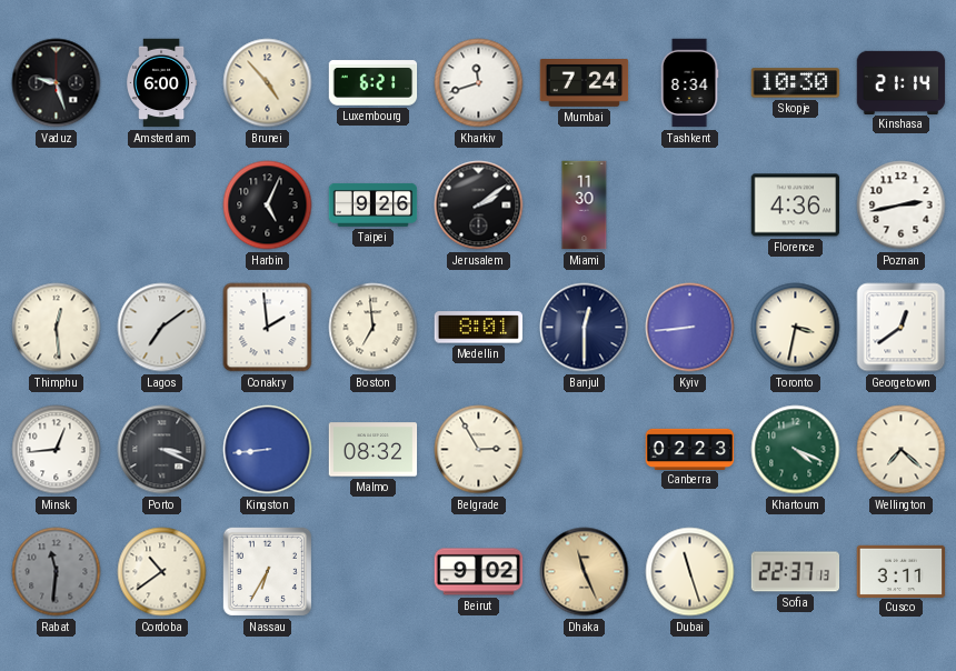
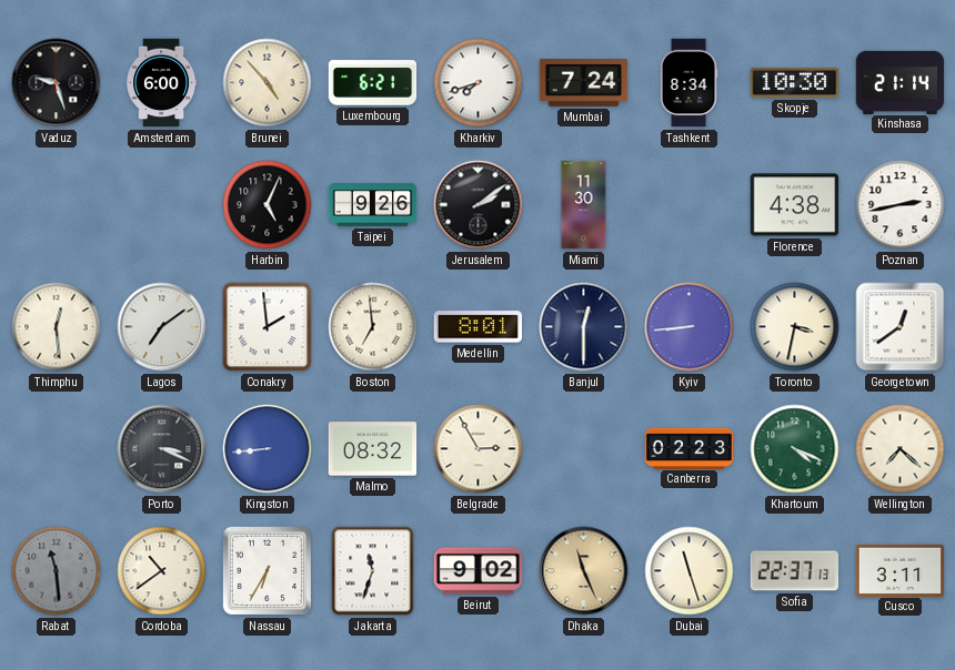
Kharkiv: 11:42 -> 7:42
Florence: 4:36 -> 4:38
Minsk: 12:44 -> none
Rabat: 11:31 -> 11:29
Jakarta: none -> 11:33
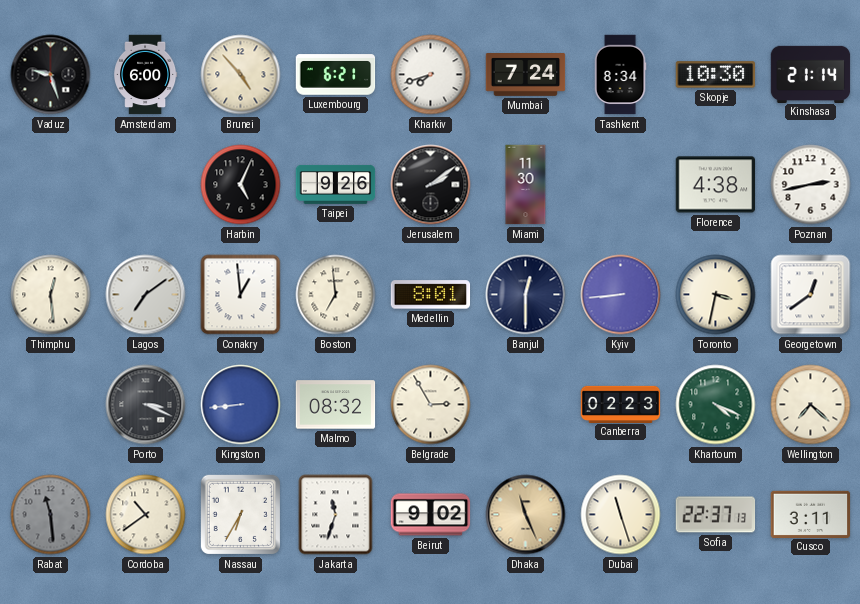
Conakry: 1:59 -> 12:59
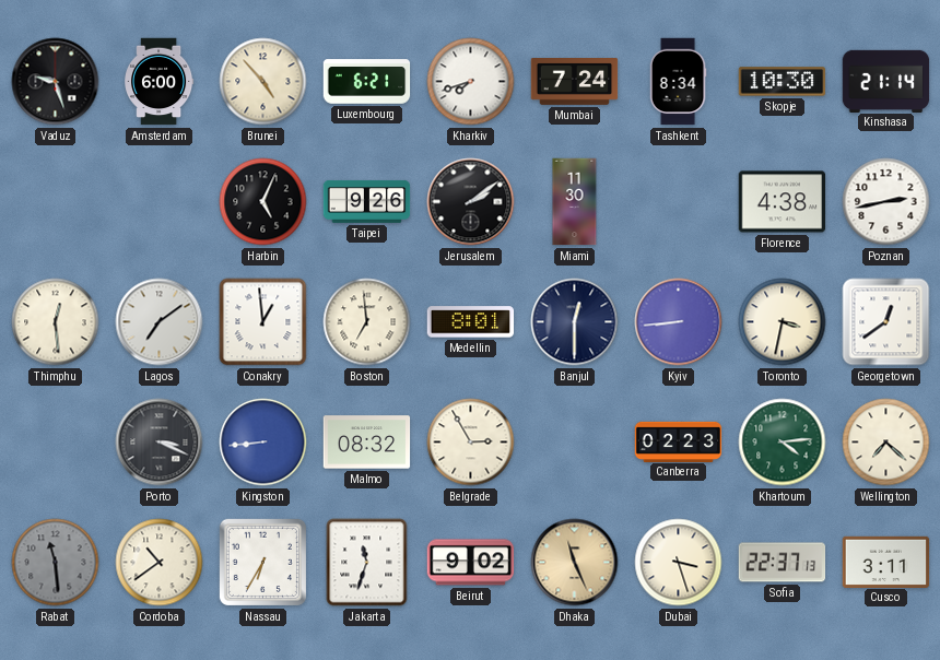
Khartoum: 4:19 -> 4:14
Dubai: 11:27 -> 3:27
